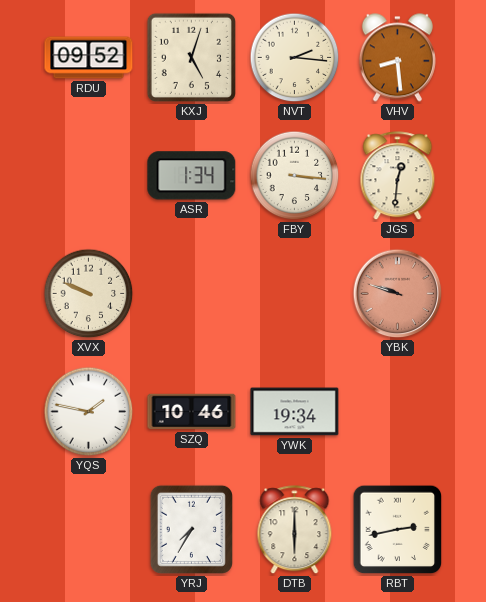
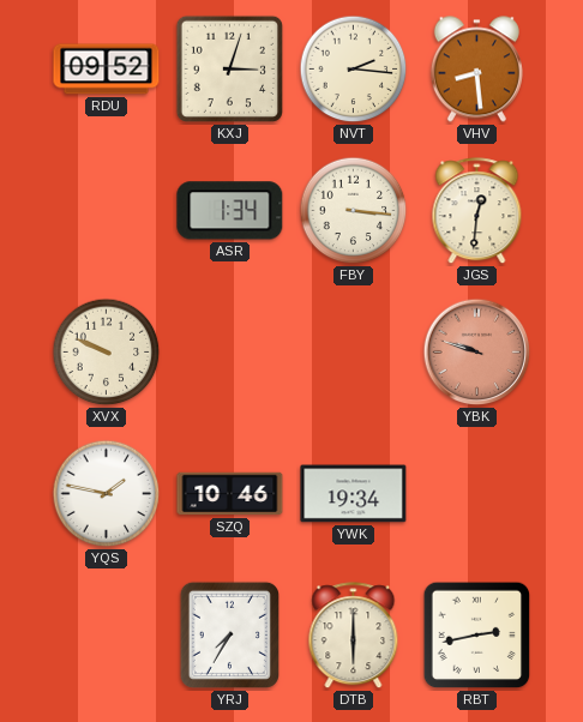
KXJ: 5:03 -> 3:03
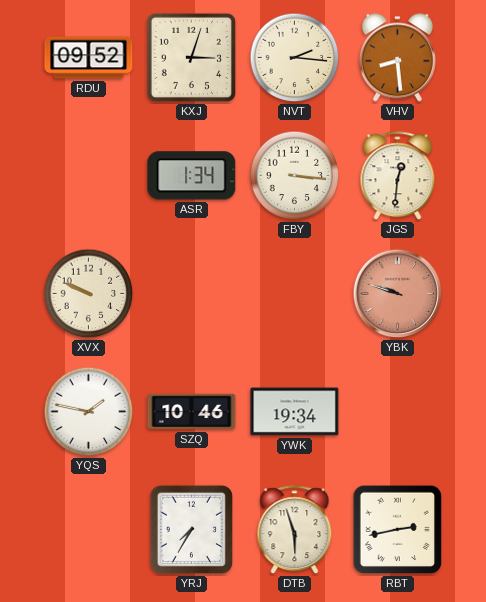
DTB: 6:00 -> 5:57
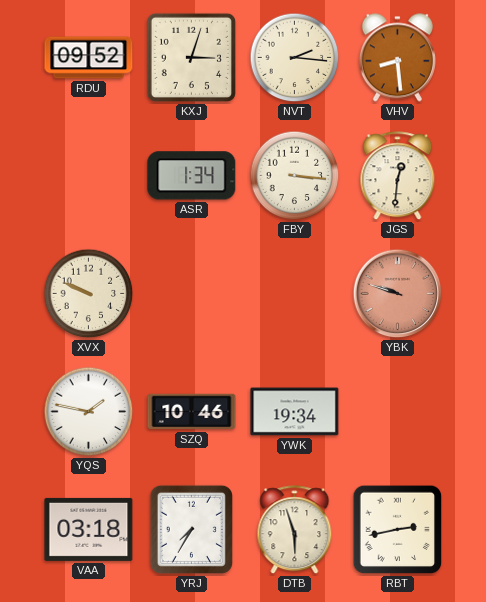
VAA: none -> 03:18
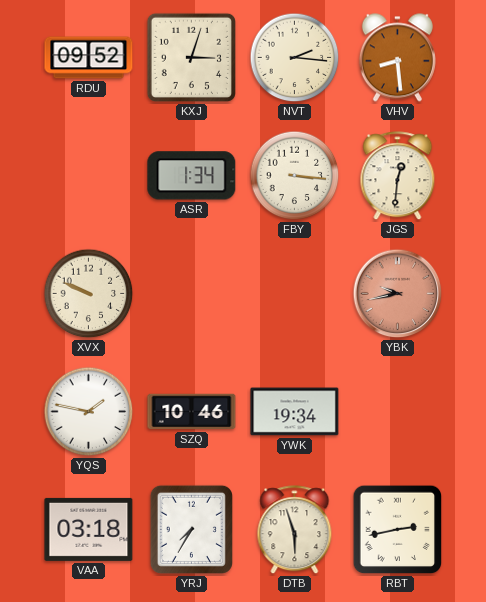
YBK: 9:48 -> 9:43
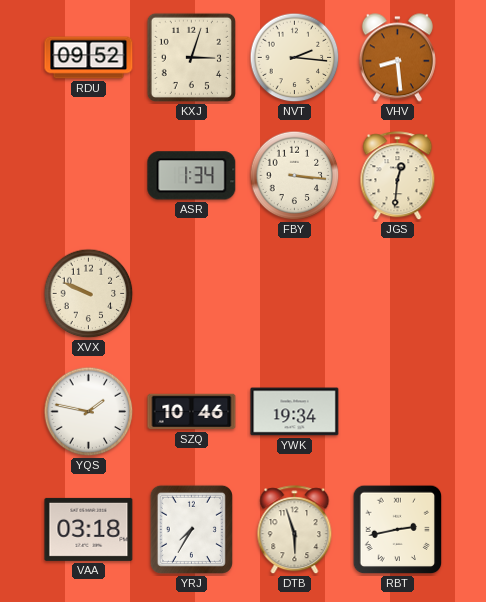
YBK: 9:43 -> none
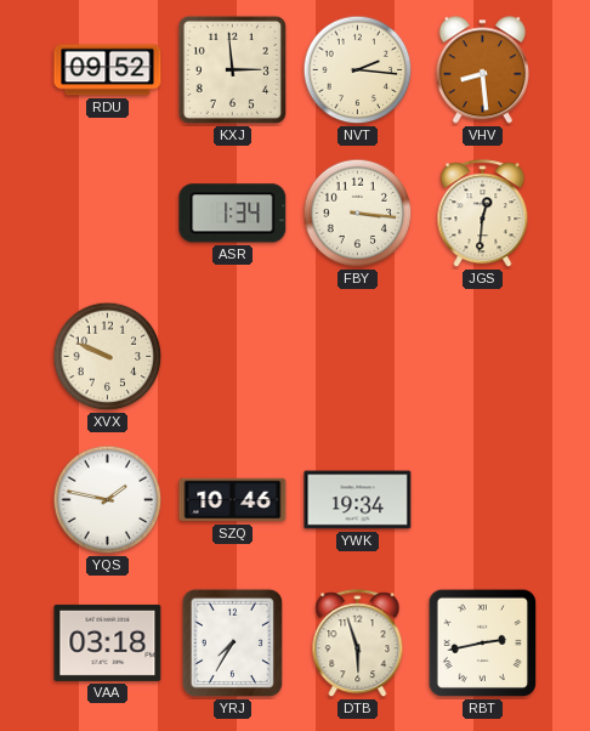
KXJ: 3:03 -> 2:59
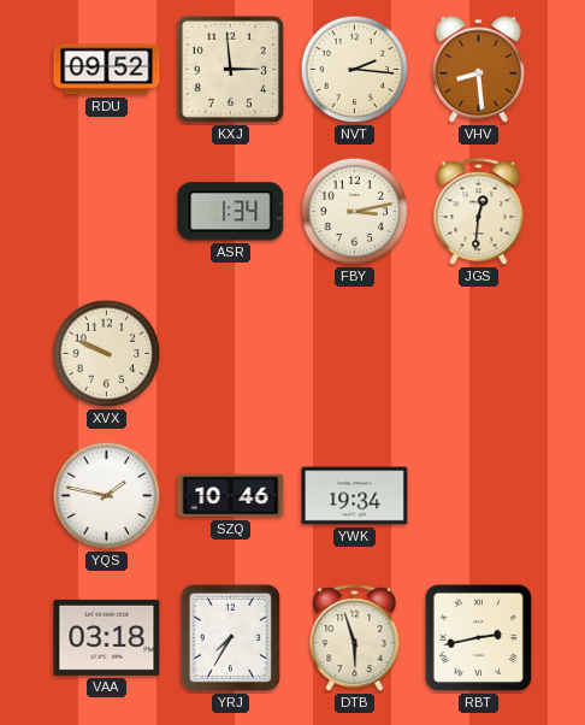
FBY: 3:16 -> 3:13
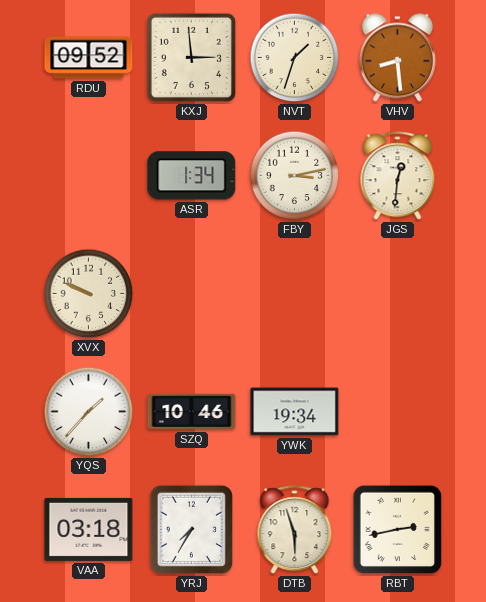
NVT: 2:16 -> 1:33
YQS: 1:47 -> 1:37
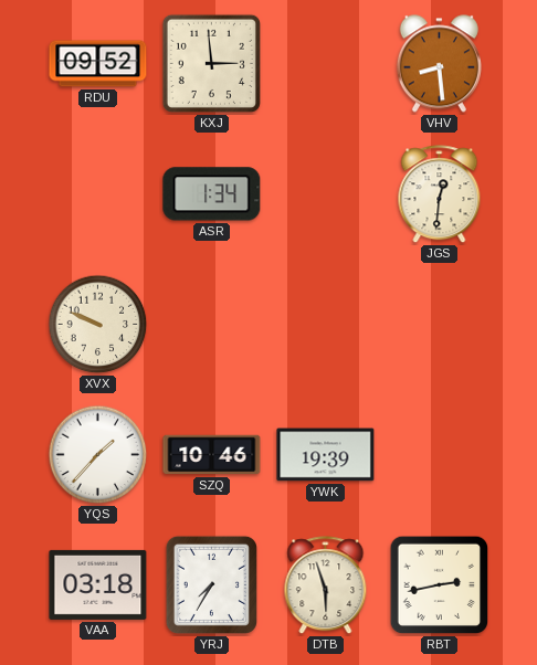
NVT: 1:33 -> none
FBY: 3:13 -> none
YWK: 19:34 -> 19:39
